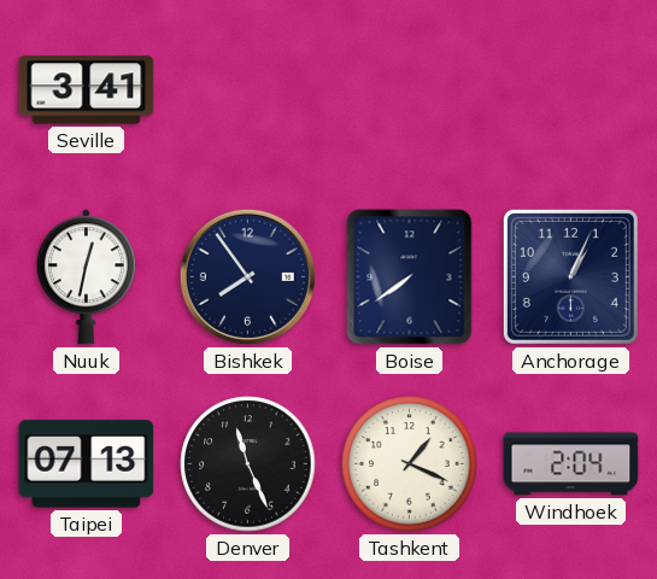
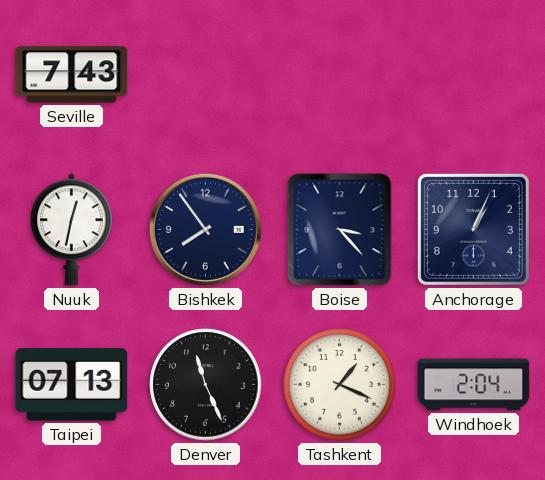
Seville: 3:41 -> 7:43
Boise: 7:39 -> 3:23
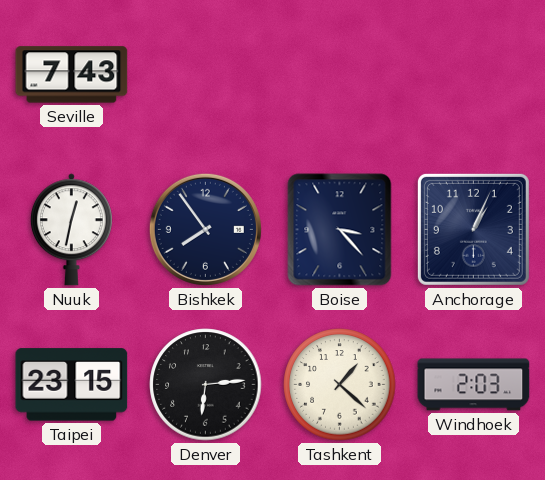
Taipei: 07:13 -> 23:15
Denver: 11:26 -> 6:14
Tashkent: 1:19 -> 1:22
Windhoek: 2:04 -> 2:03
